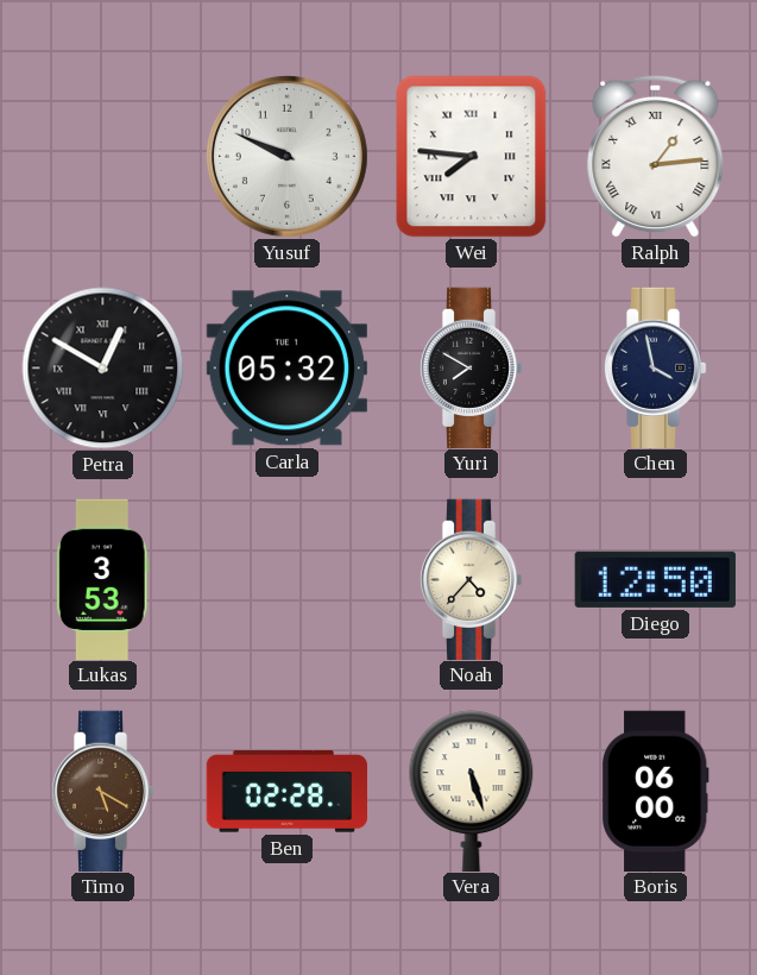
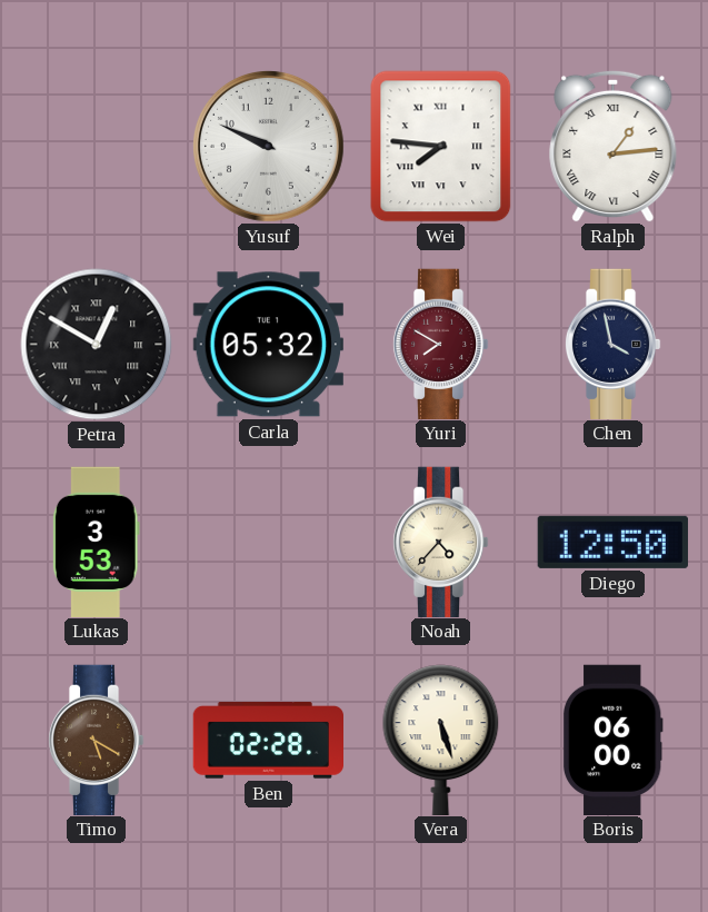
Yuri dial: black -> burgundy
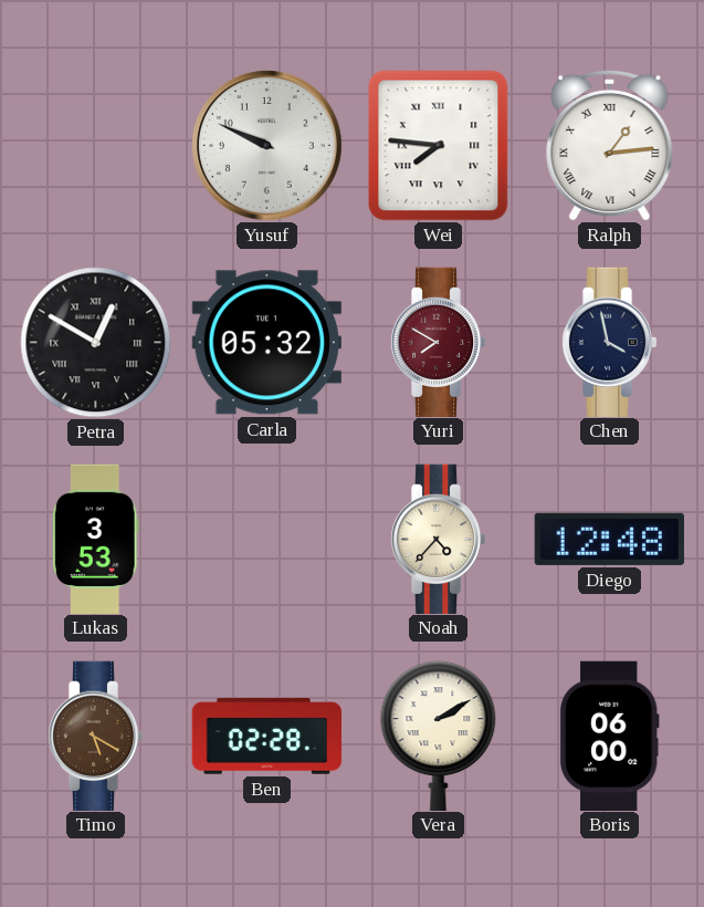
Diego: 12:50 -> 12:48
Vera: 5:27 -> 2:10
